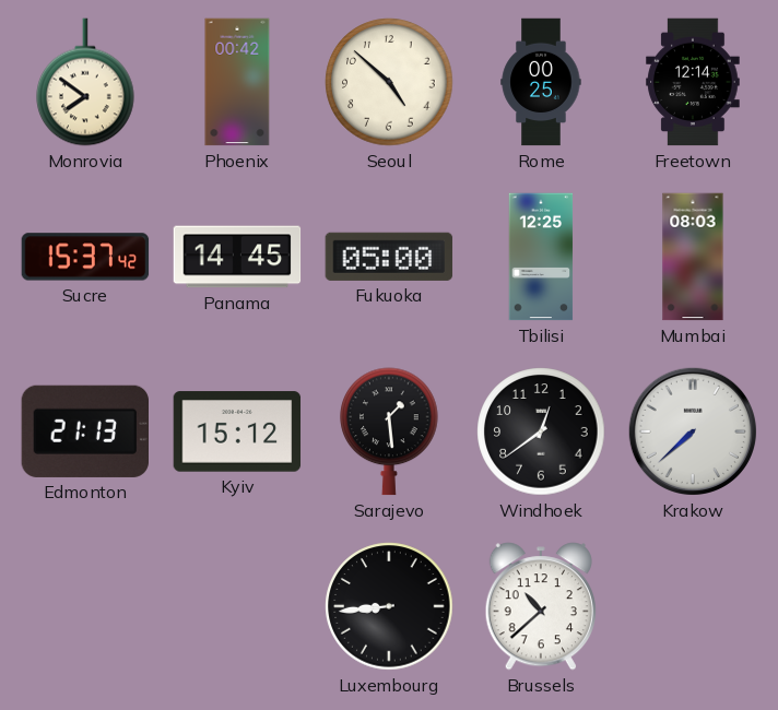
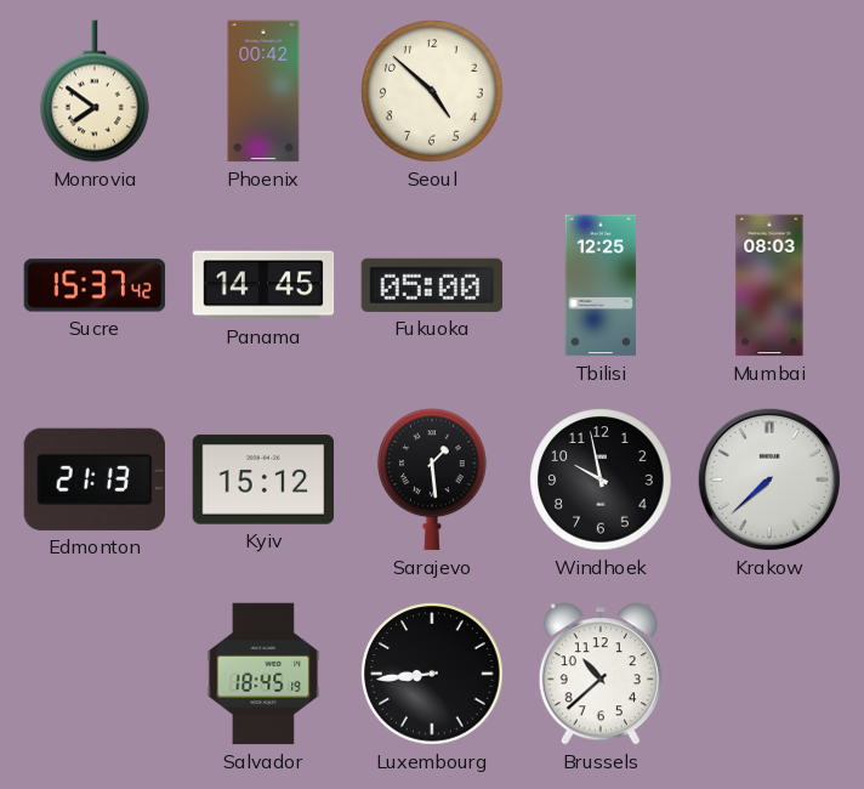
Rome: 00:25 -> none
Freetown: 12:14 -> none
Windhoek: 12:39 -> 9:58
Salvador: none -> 18:45
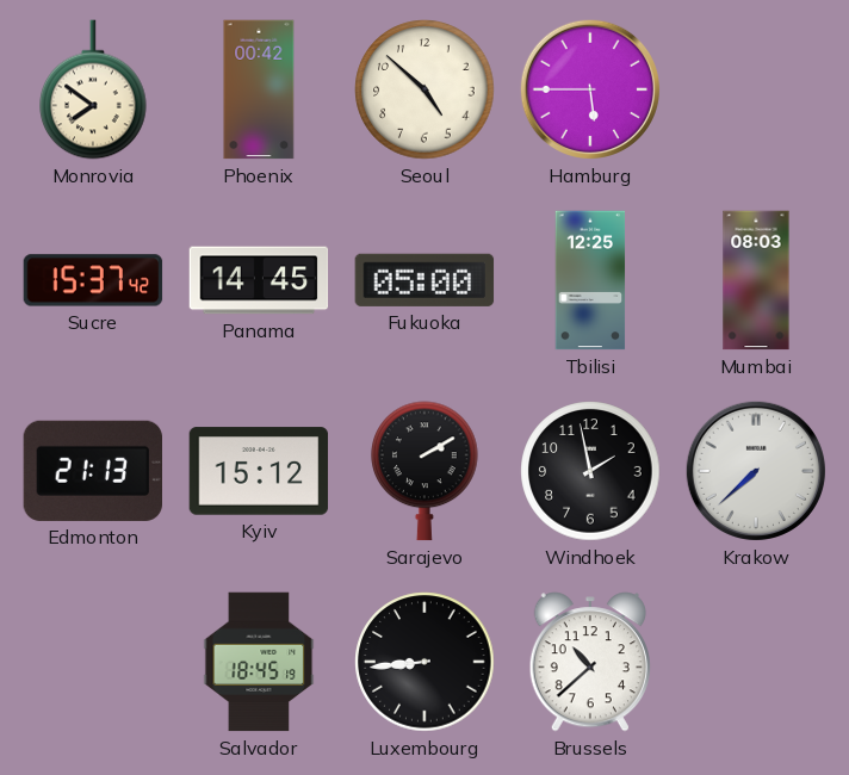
Hamburg: none -> 5:45
Sarajevo: 1:29 -> 2:10
Windhoek: 9:58 -> 1:58
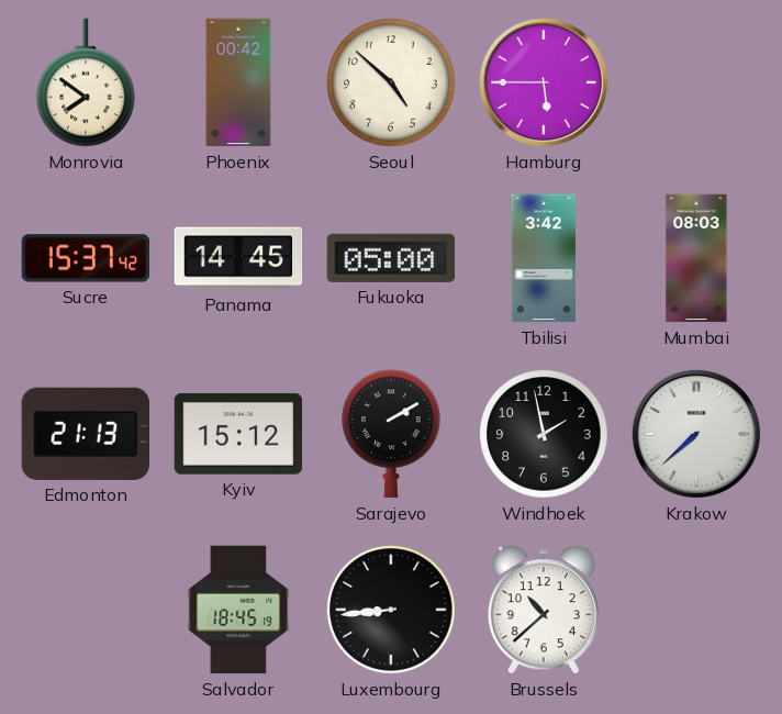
Tbilisi: 12:25 -> 3:42
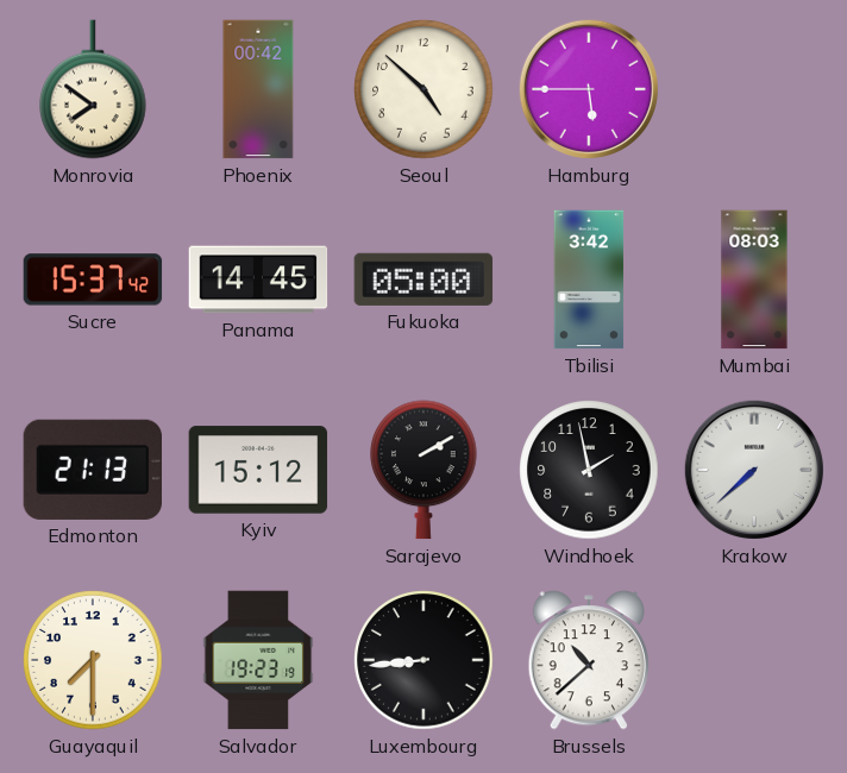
Guayaquil: none -> 7:30
Salvador: 18:45 -> 19:23
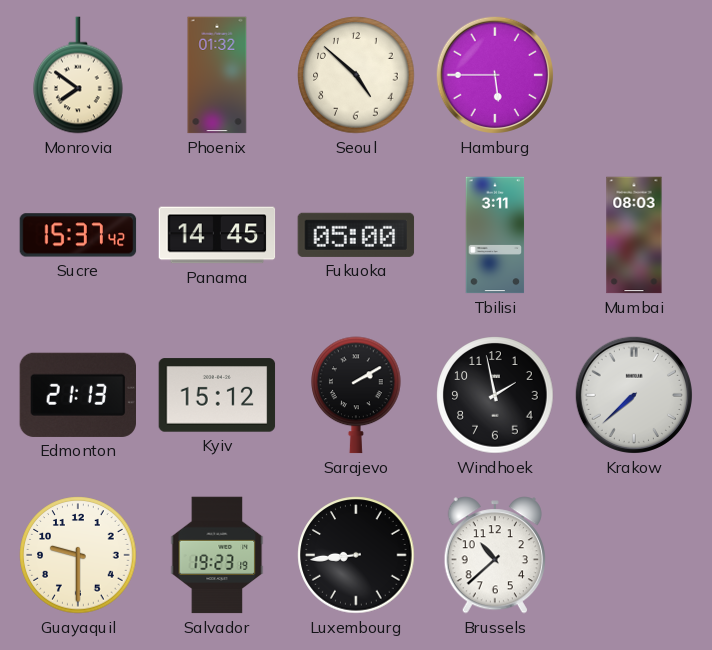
Phoenix: 00:42 -> 01:32
Tbilisi: 3:42 -> 3:11
Guayaquil: 7:30 -> 9:30
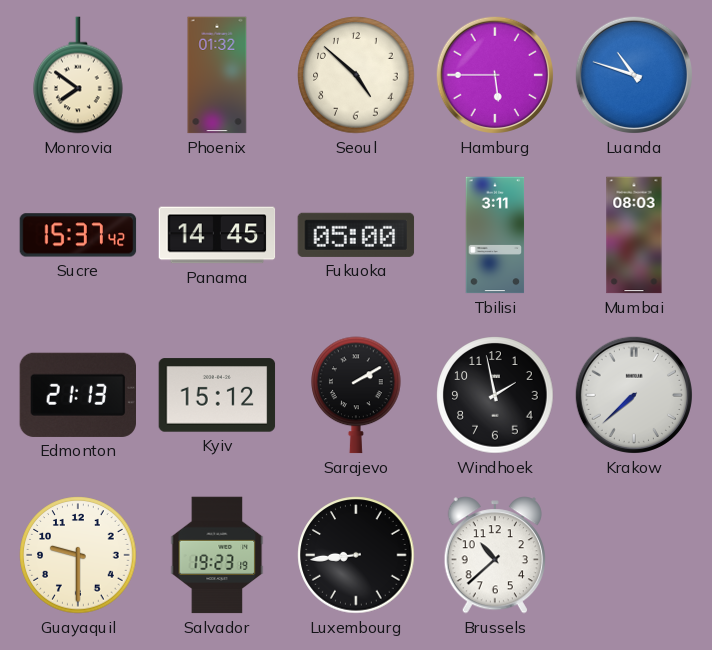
Luanda: none -> 10:48
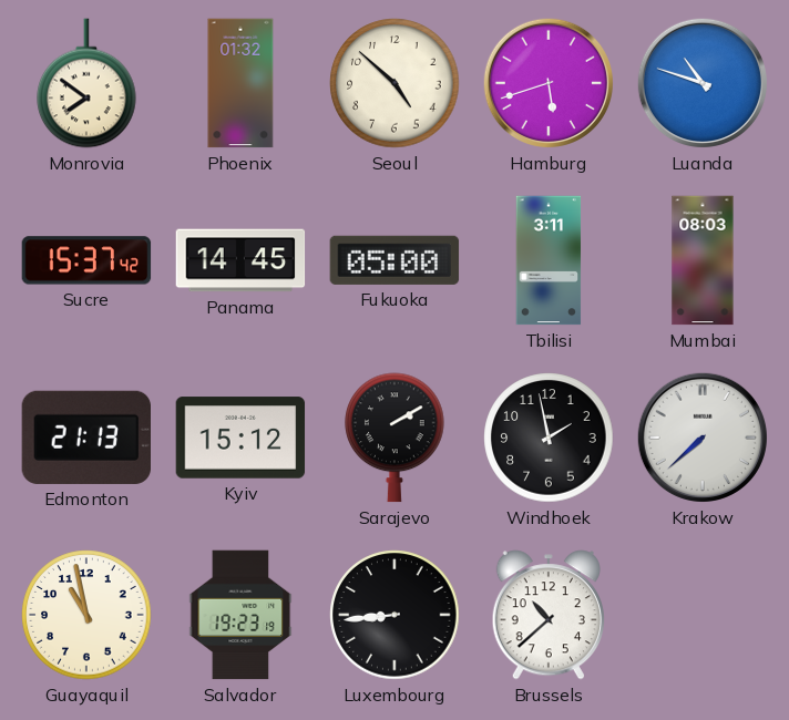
Hamburg: 5:45 -> 5:42
Guayaquil: 9:30 -> 10:58
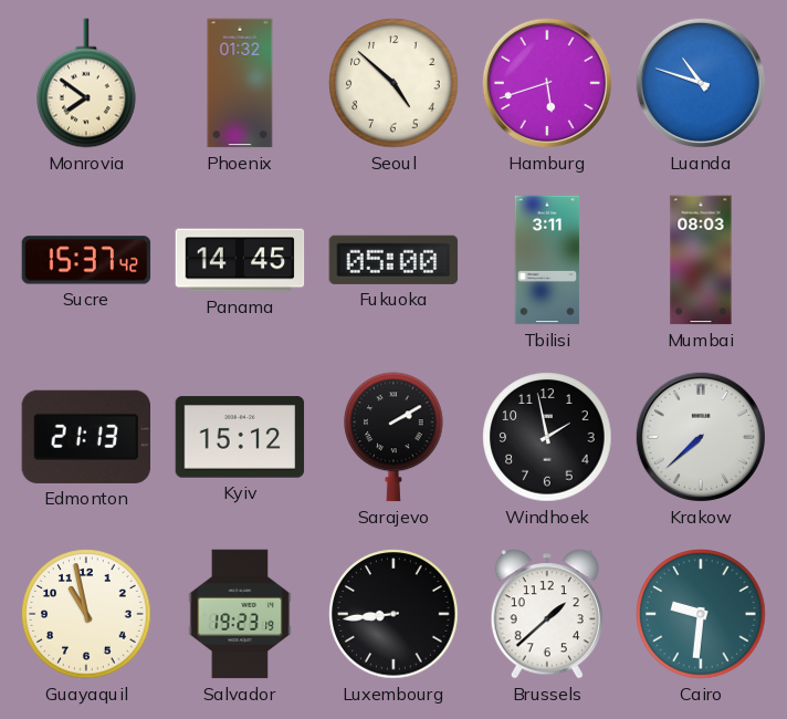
Brussels: 10:38 -> 1:38
Cairo: none -> 9:31
